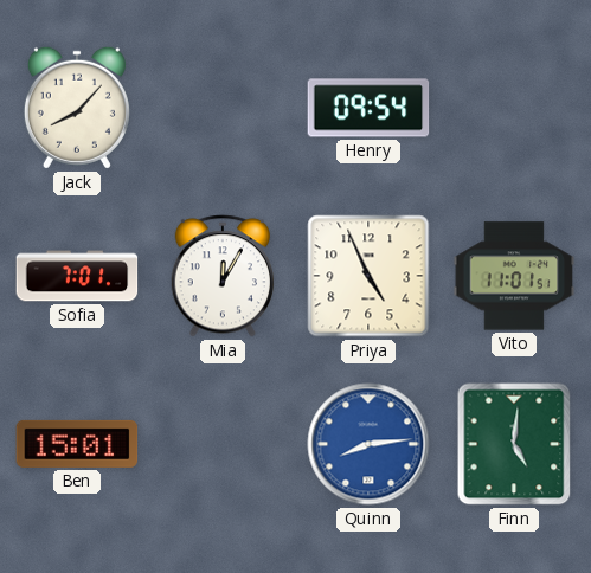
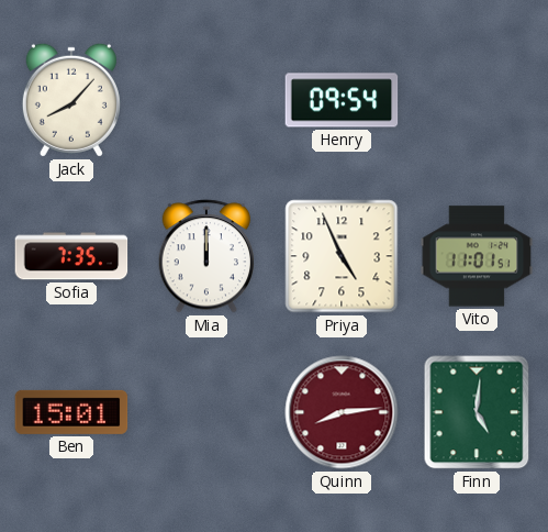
Sofia: 7:01 -> 7:35
Mia: 12:05 -> 12:00
Quinn dial: blue -> burgundy
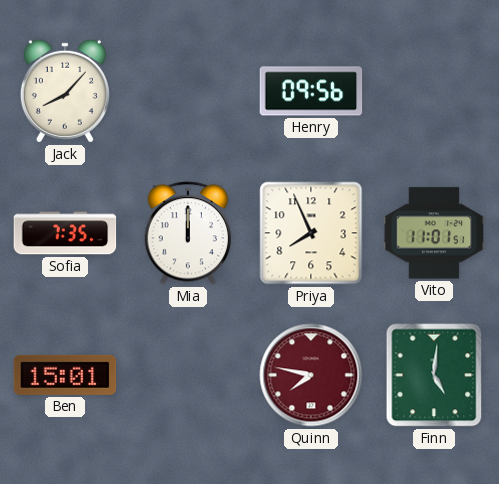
Henry: 09:54 -> 09:56
Priya: 4:56 -> 7:56
Quinn: 8:14 -> 7:47
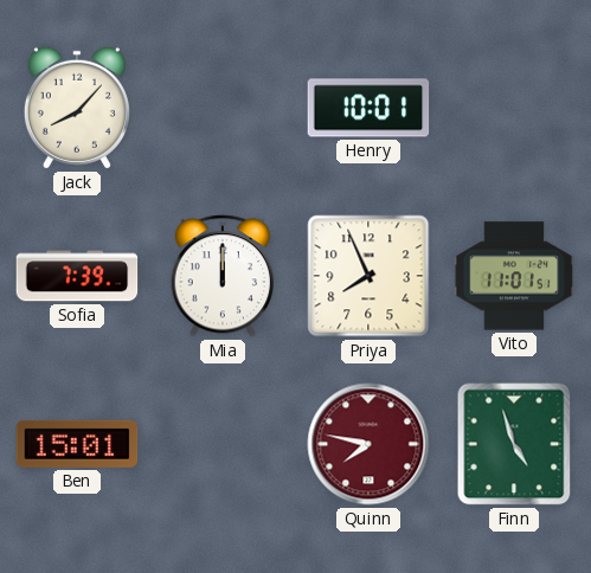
Henry: 09:56 -> 10:01
Sofia: 7:35 -> 7:39
Finn: 5:01 -> 4:57
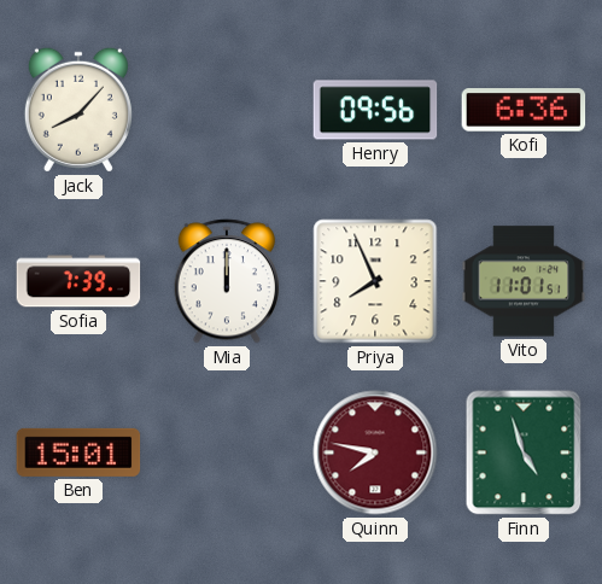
Henry: 10:01 -> 09:56
Kofi: none -> 6:36
